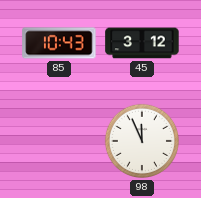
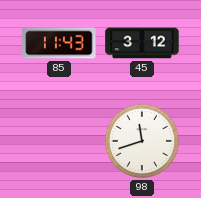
85: 10:43 -> 11:43
98: 11:56 -> 11:42
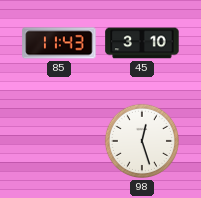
45: 3:12 -> 3:10
98: 11:42 -> 12:27
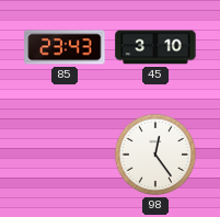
85: 11:43 -> 23:43
98: 12:27 -> 12:24
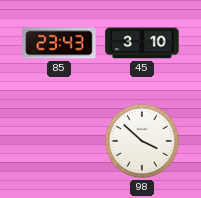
98: 12:24 -> 3:52
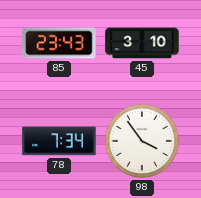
78: none -> 7:34
98: 3:52 -> 3:54
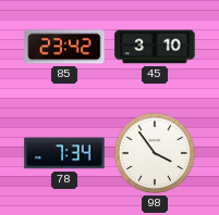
85: 23:43 -> 23:42
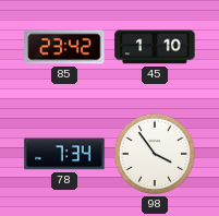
45: 3:10 -> 1:10
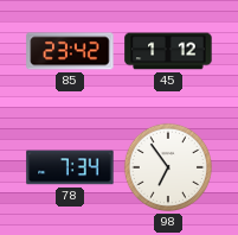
45: 1:10 -> 1:12
98: 3:54 -> 6:54
